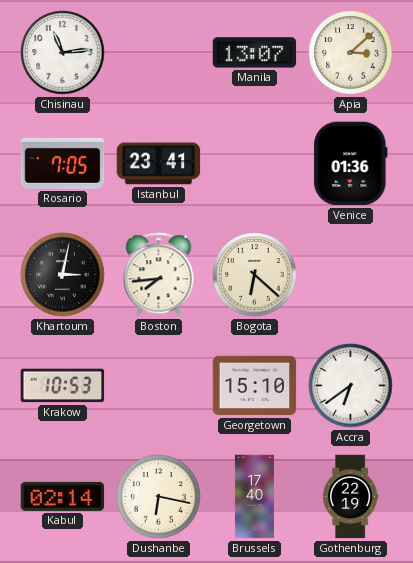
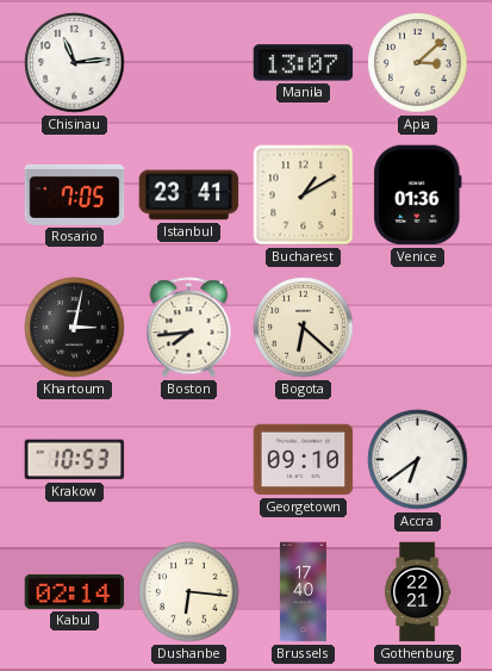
Bucharest: none -> 1:10
Georgetown: 15:10 -> 09:10
Dushanbe: 6:17 -> 6:16
Gothenburg: 22:19 -> 22:21
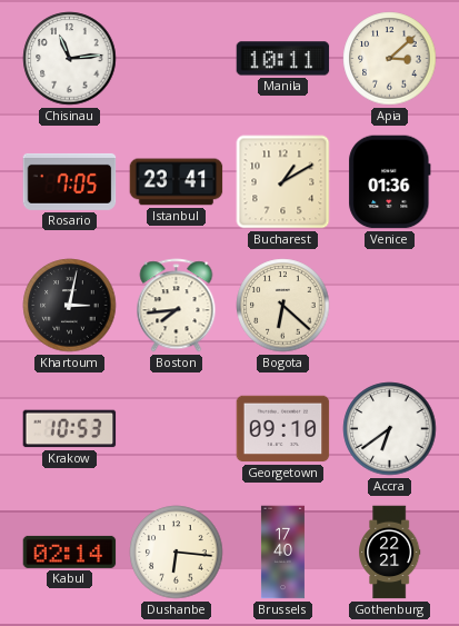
Manila: 13:07 -> 10:11
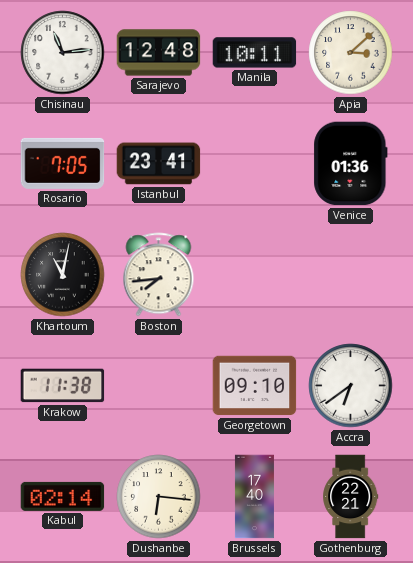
Sarajevo: none -> 12:48
Bucharest: 1:10 -> none
Khartoum: 3:02 -> 11:02
Bogota: 6:22 -> none
Krakow: 10:53 -> 11:38
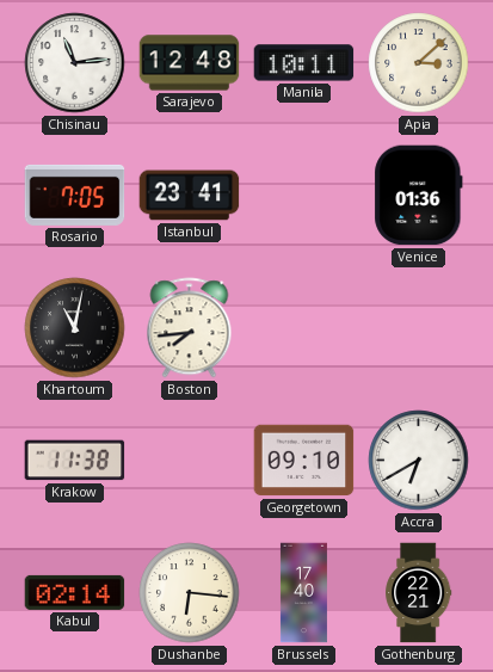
Accra: 6:39 -> 6:40
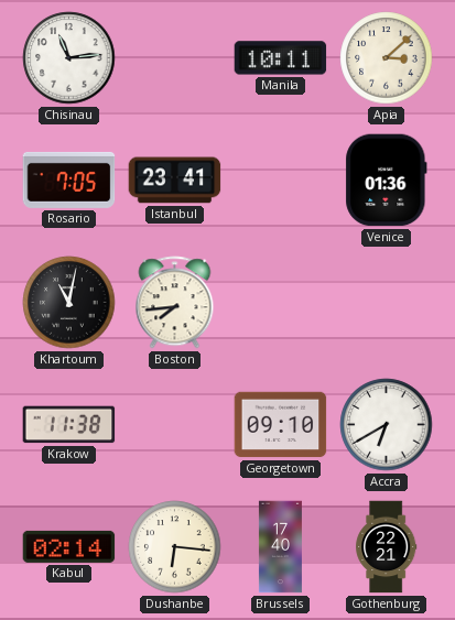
Sarajevo: 12:48 -> none
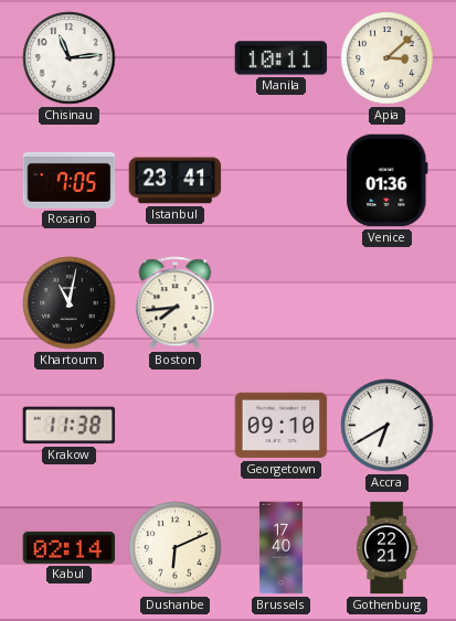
Dushanbe: 6:16 -> 6:11
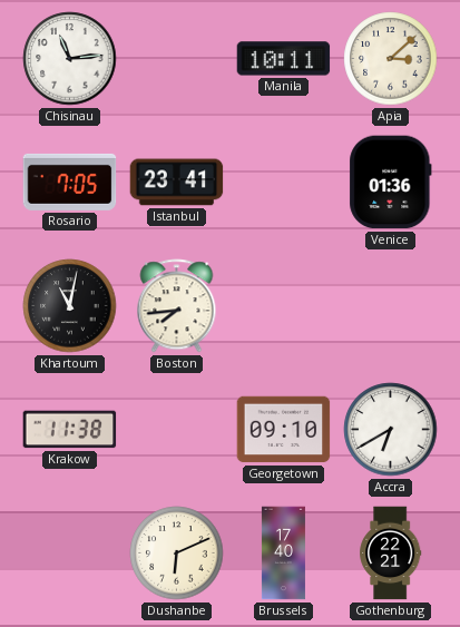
Kabul: 02:14 -> none
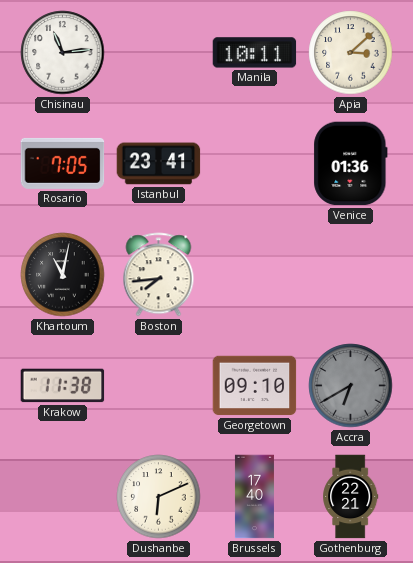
Accra dial: white -> grey
